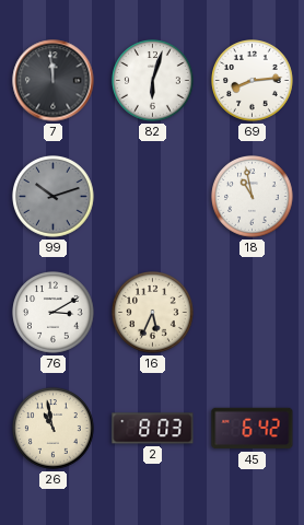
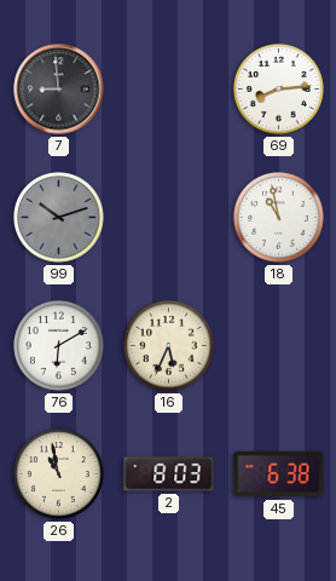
7: 11:59 -> 8:59
82: 6:03 -> none
76: 3:10 -> 6:10
45: 6:42 -> 6:38
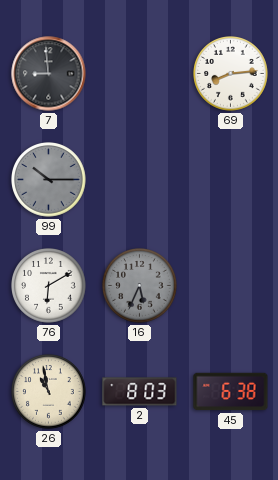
99: 10:12 -> 10:15
18: 10:58 -> none
16 dial: cream -> grey
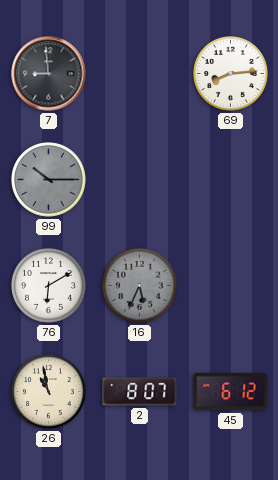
2: 8:03 -> 8:07
45: 6:38 -> 6:12
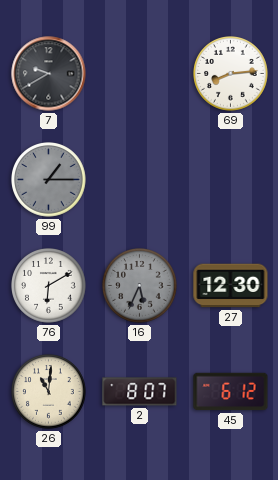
7: 8:59 -> 9:40
99: 10:15 -> 1:15
27: none -> 12:30
26: 10:58 -> 11:01
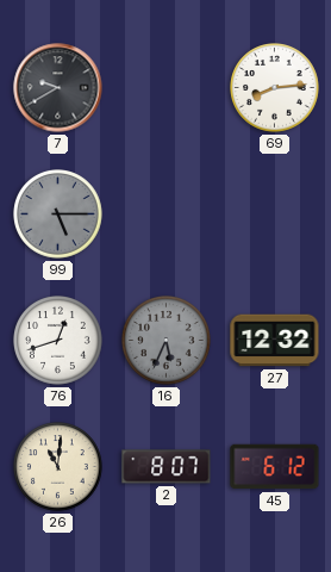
99: 1:15 -> 5:15
76: 6:10 -> 12:42
27: 12:30 -> 12:32
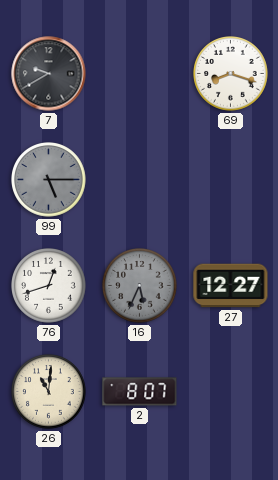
69: 8:14 -> 8:18
27: 12:32 -> 12:27
45: 6:12 -> none
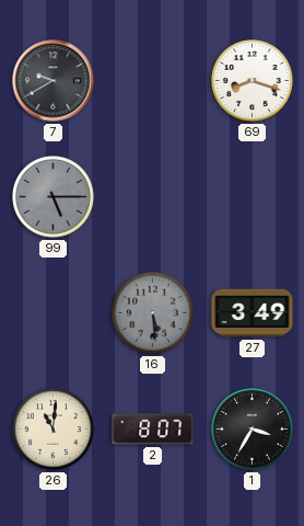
76: 12:42 -> none
16: 5:34 -> 5:29
27: 12:27 -> 3:49
1: none -> 3:35
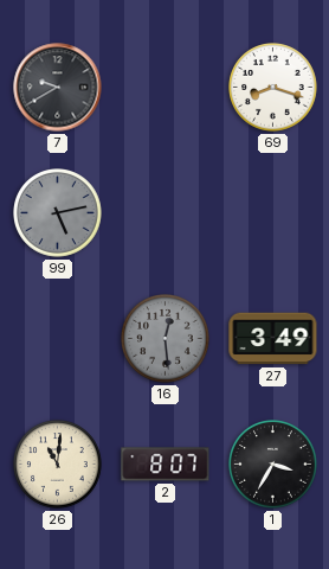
99: 5:15 -> 5:13
16: 5:29 -> 12:29
